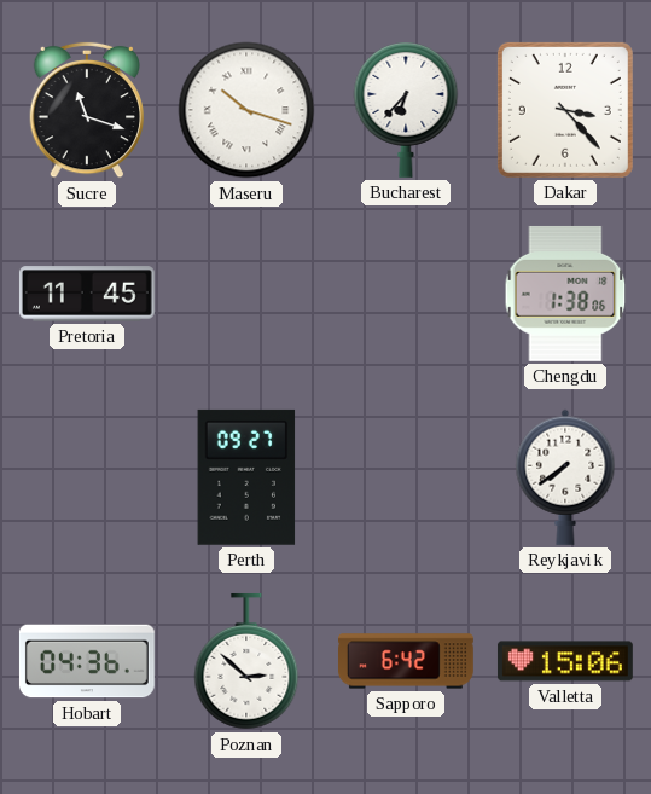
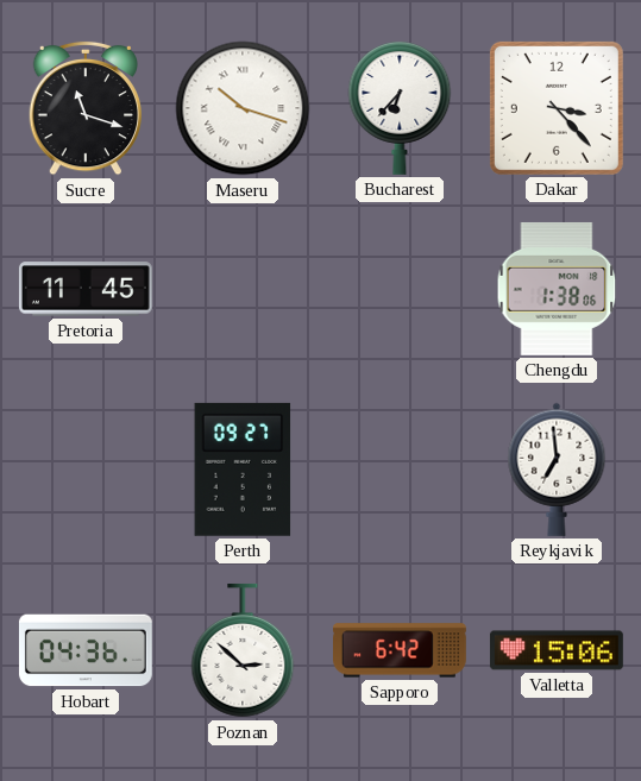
Reykjavik: 7:39 -> 6:59
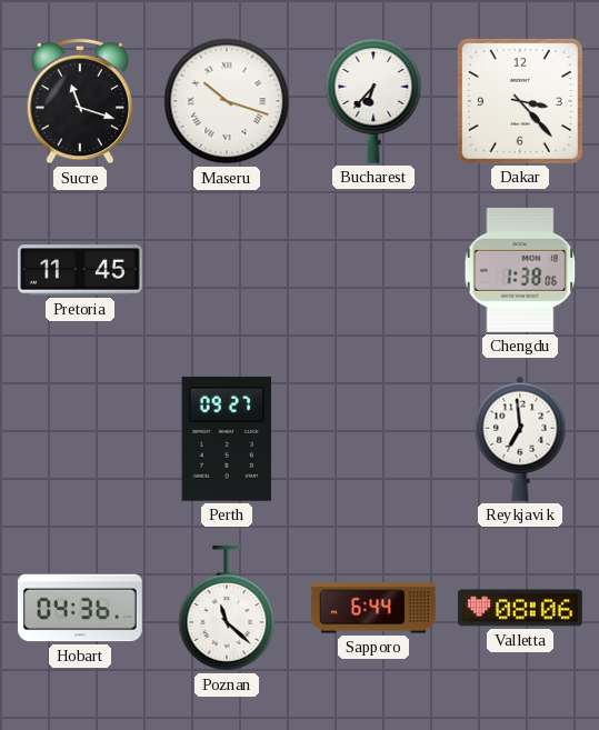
Poznan: 2:52 -> 11:22
Sapporo: 6:42 -> 6:44
Valletta: 15:06 -> 08:06
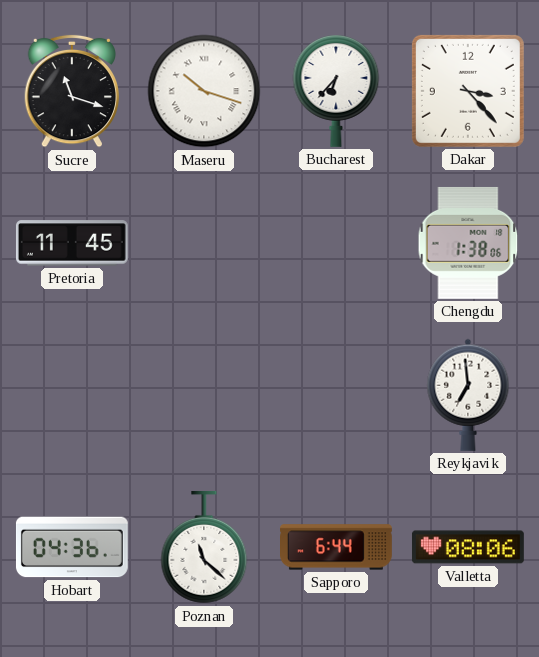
Perth: 09:27 -> none
